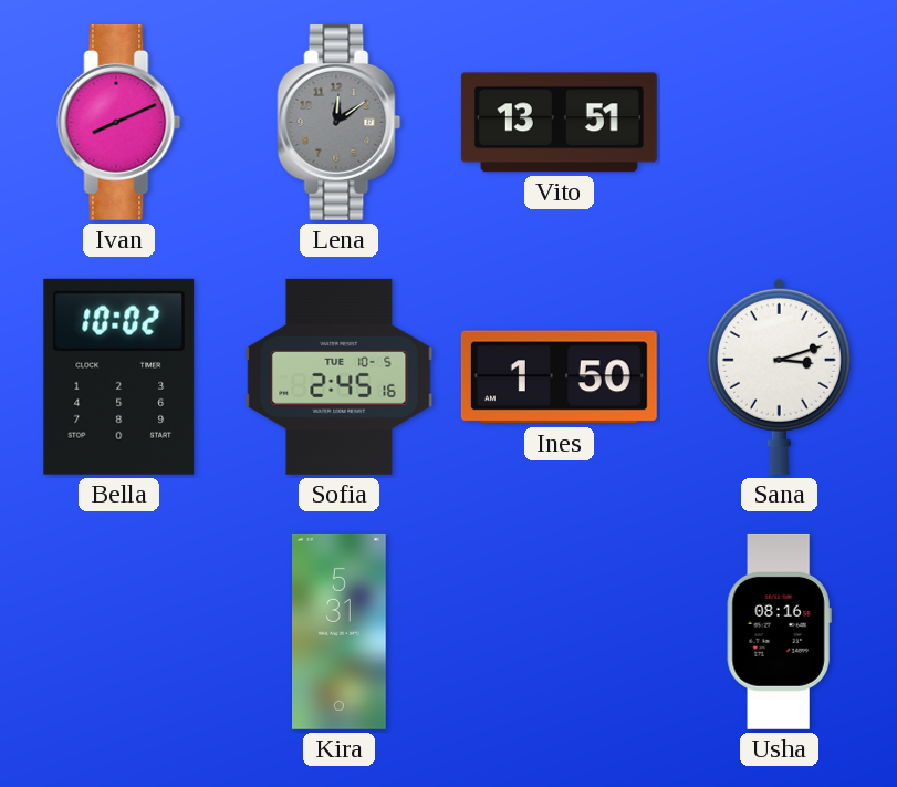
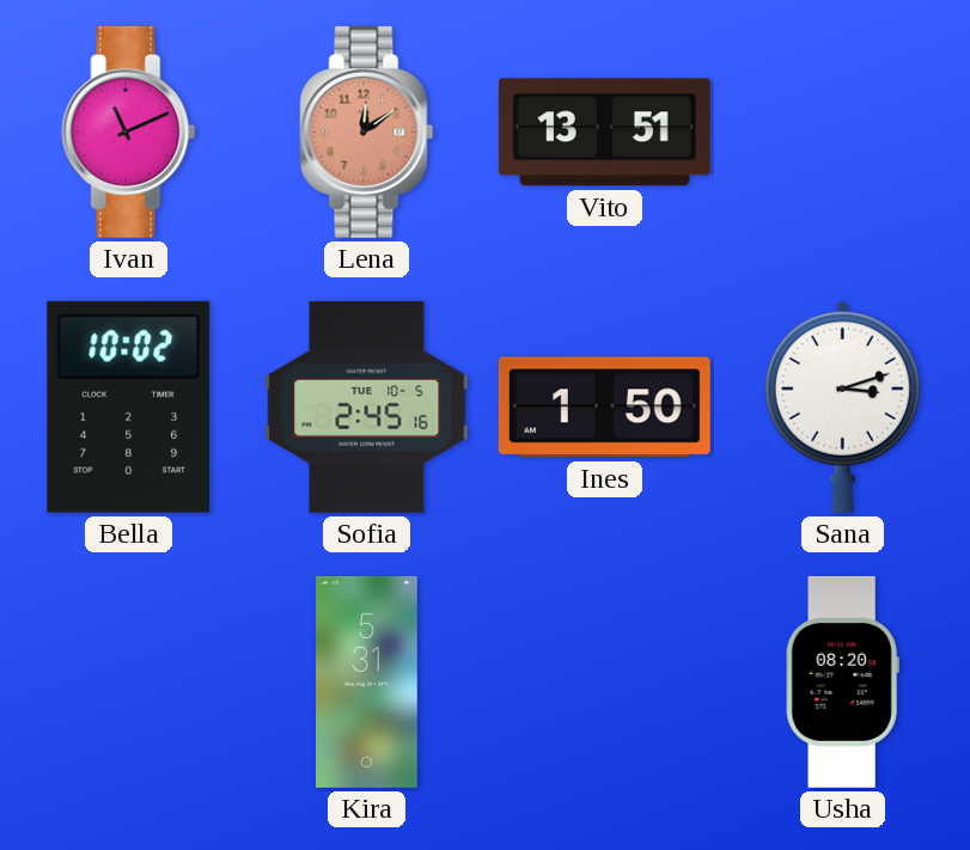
Ivan: 8:11 -> 11:11
Lena dial: grey -> salmon
Usha: 08:16 -> 08:20
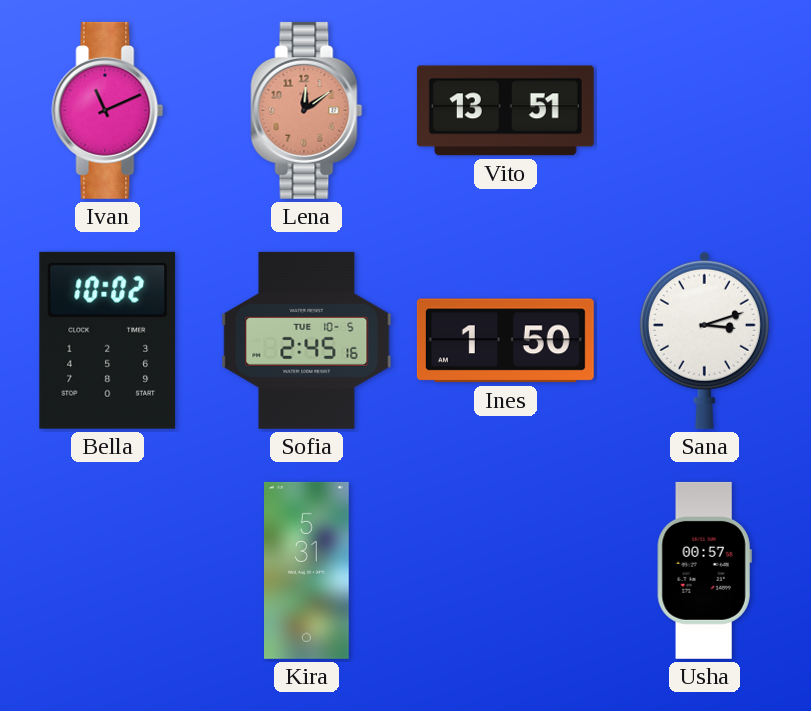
Usha: 08:20 -> 00:57
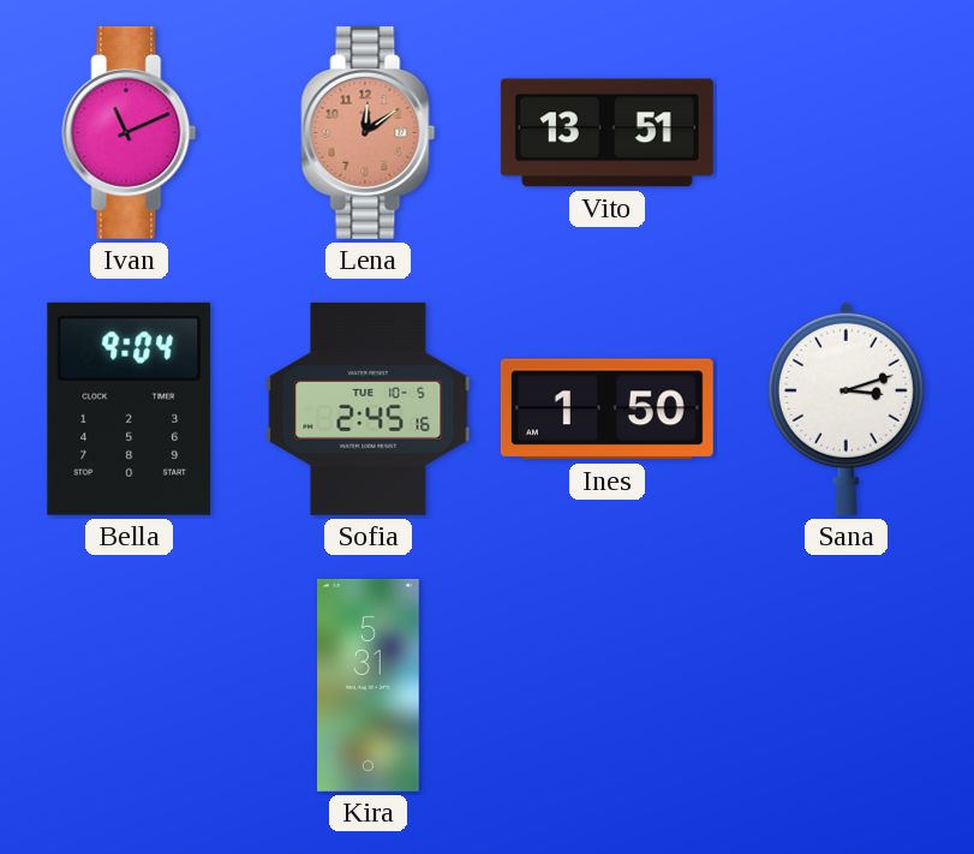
Bella: 10:02 -> 9:04
Usha: 00:57 -> none
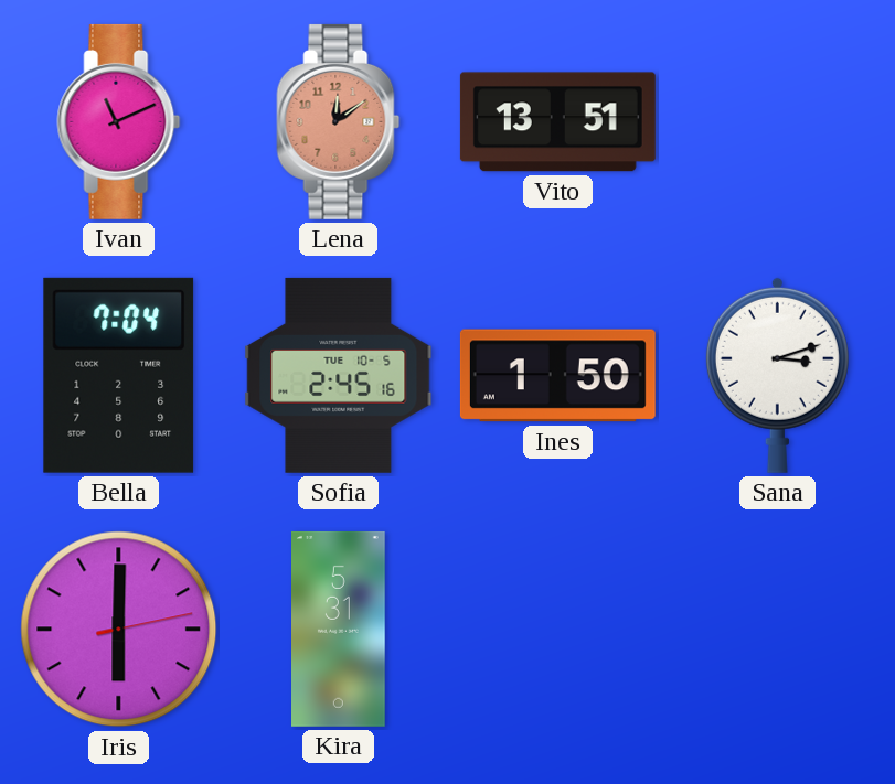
Bella: 9:04 -> 7:04
Iris: none -> 6:00
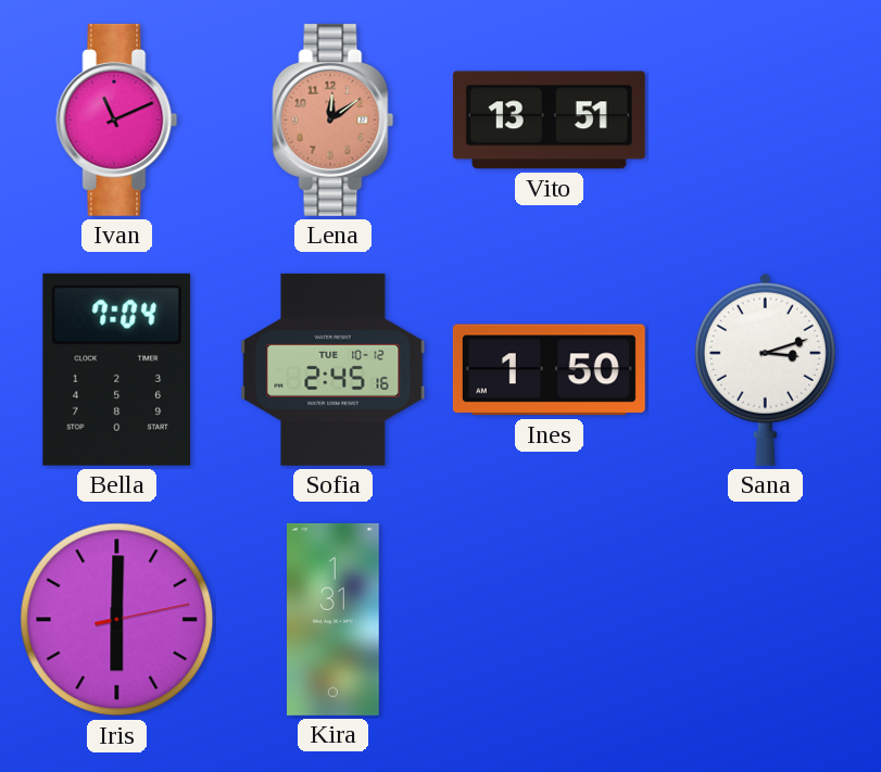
Sofia date: TUE 10-5 -> TUE 10-12
Kira: 5:31 -> 1:31
